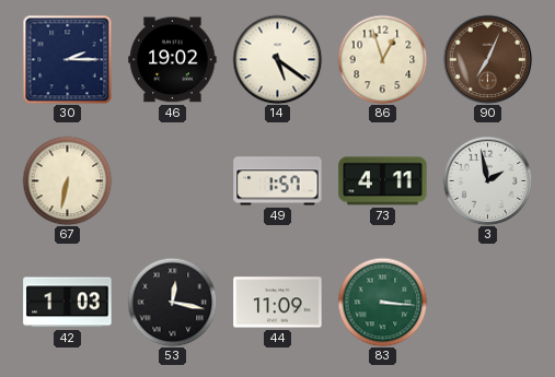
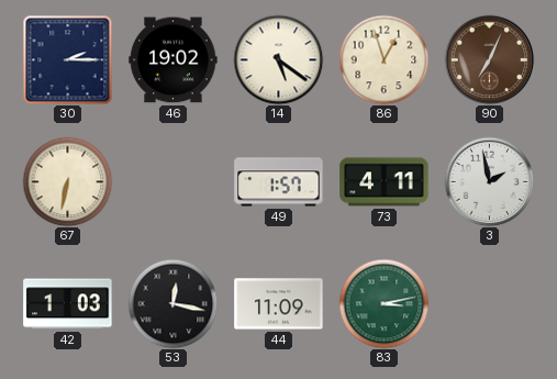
83: 3:16 -> 3:13
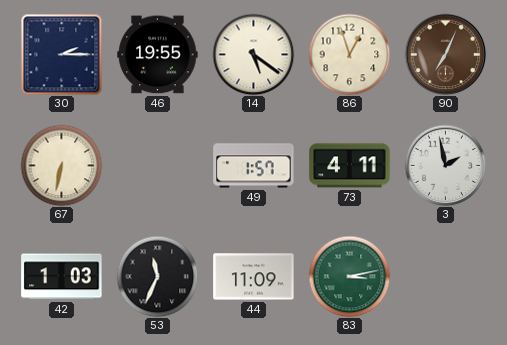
46: 19:02 -> 19:55
53: 12:17 -> 11:34
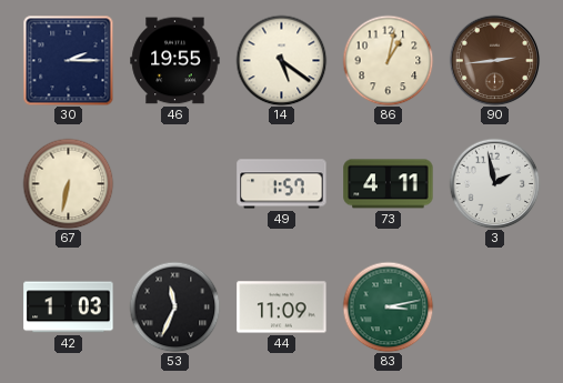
86: 12:57 -> 1:02
90: 7:04 -> 2:44
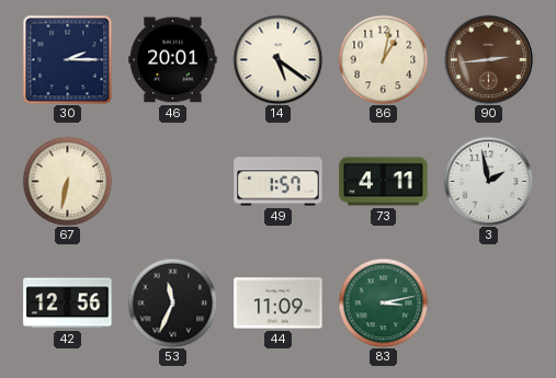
46: 19:55 -> 20:01
42: 1:03 -> 12:56
